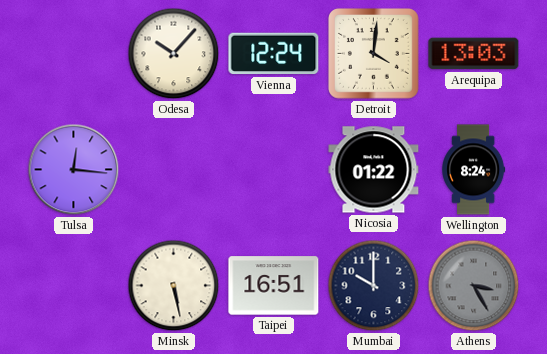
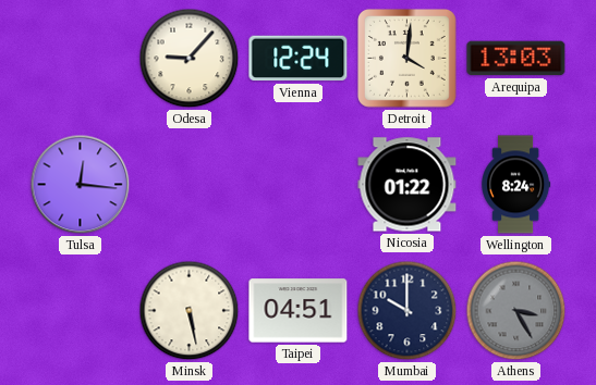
Odesa: 10:07 -> 9:07
Taipei: 16:51 -> 04:51
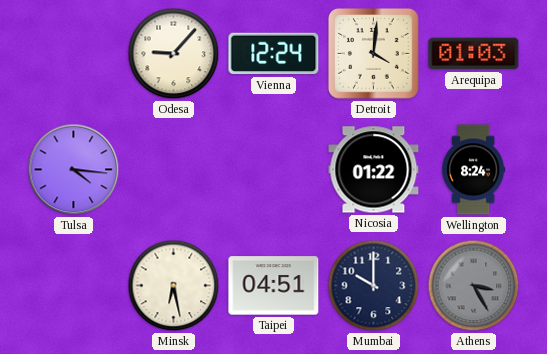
Arequipa: 13:03 -> 01:03
Tulsa: 12:16 -> 4:16
Minsk: 5:28 -> 6:28
